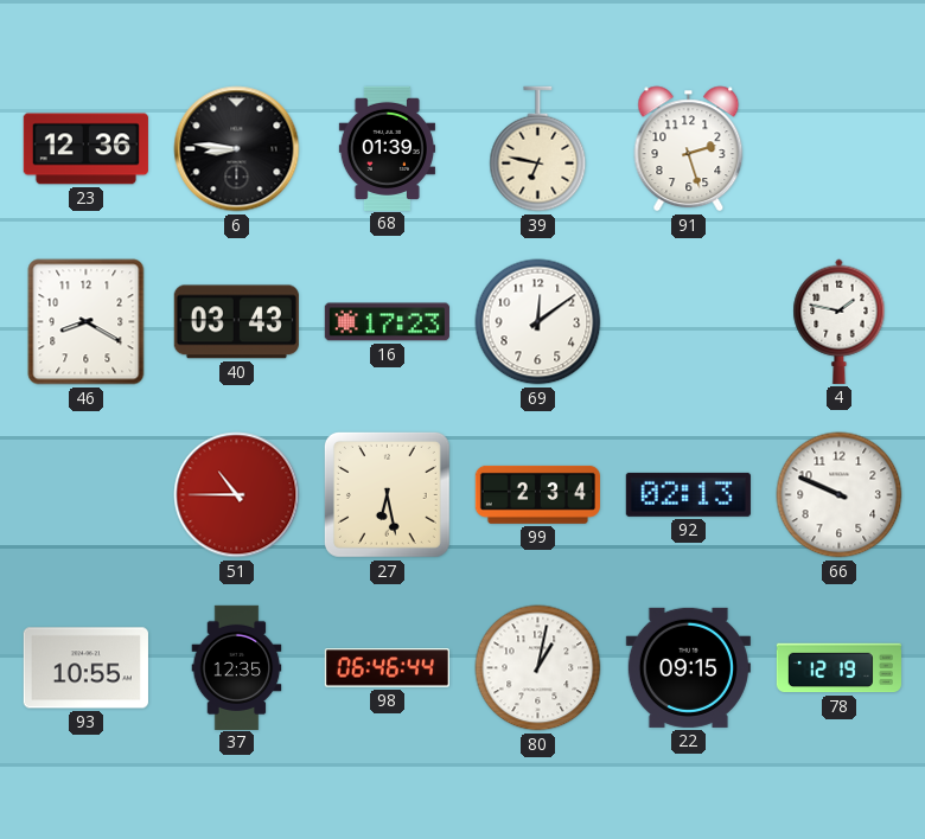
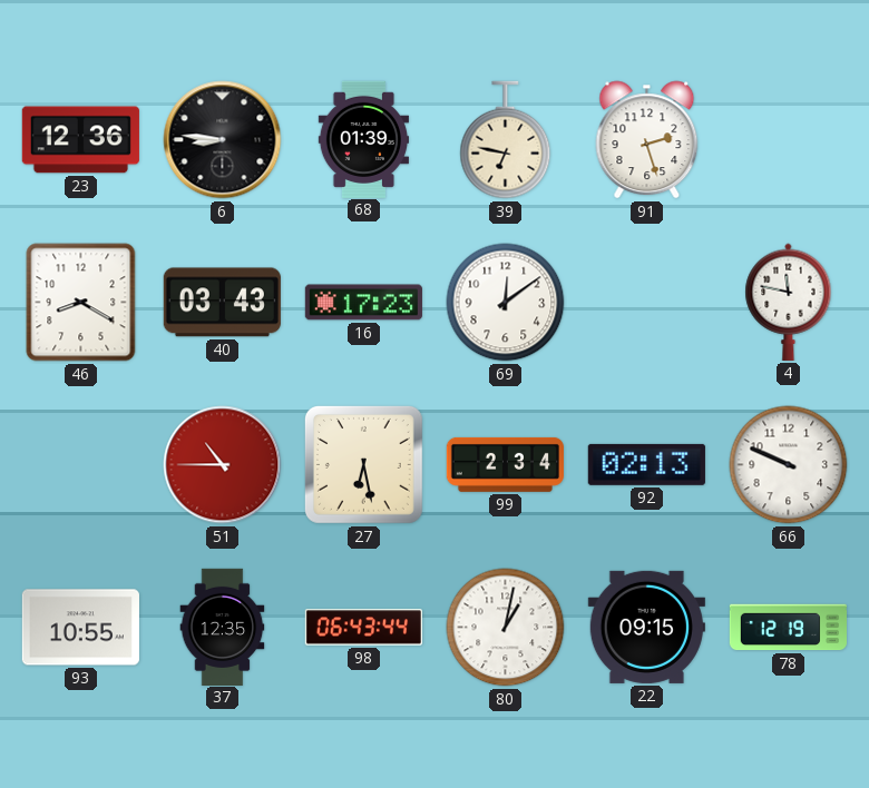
4: 1:47 -> 11:47
98: 06:46 -> 06:43
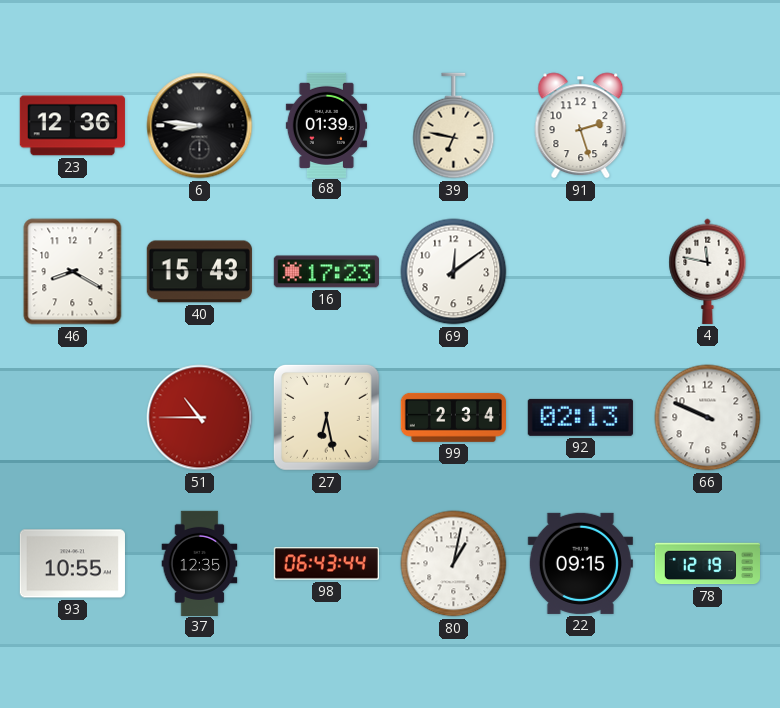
40: 03:43 -> 15:43
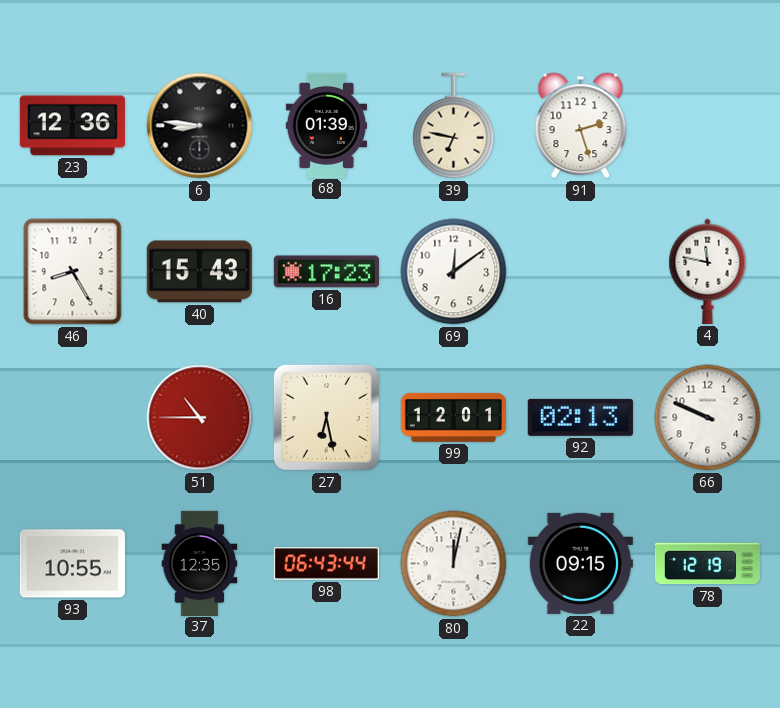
46: 8:20 -> 8:25
99: 2:34 -> 12:01
80: 1:02 -> 12:02
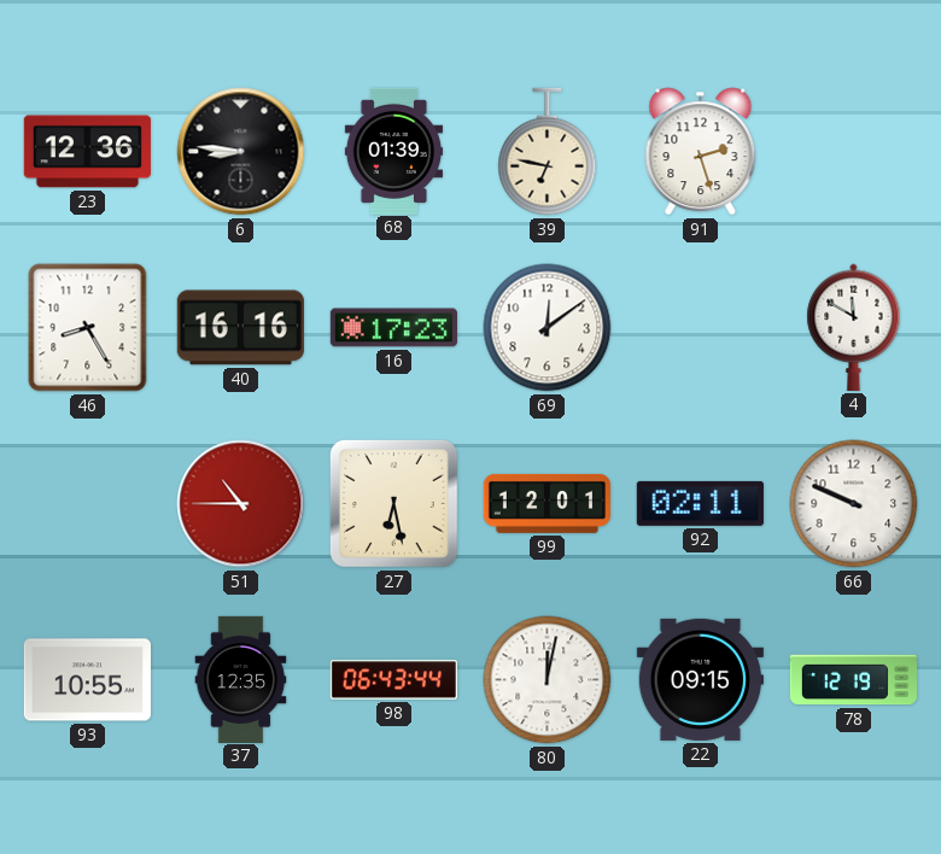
40: 15:43 -> 16:16
4: 11:47 -> 11:50
92: 02:13 -> 02:11
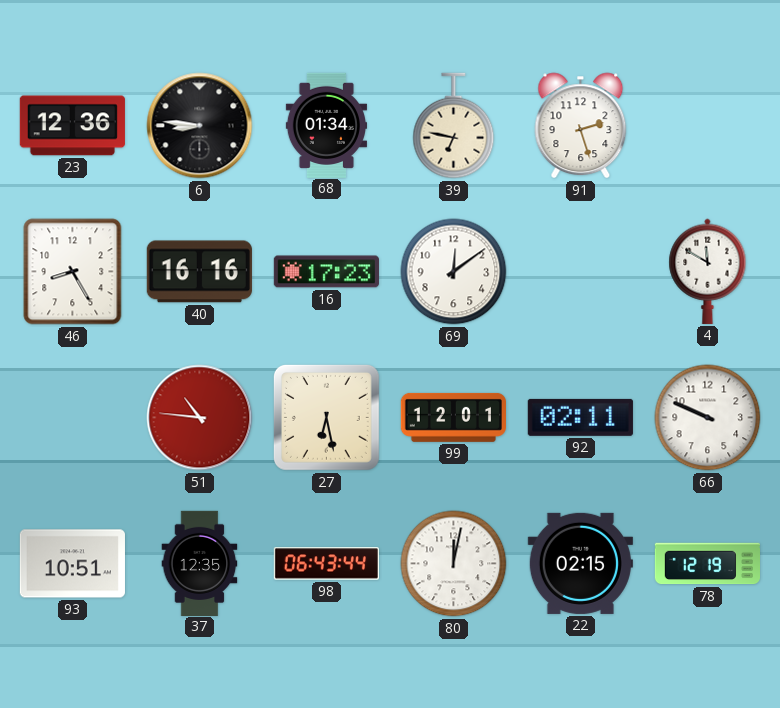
68: 01:39 -> 01:34
51: 10:45 -> 10:46
93: 10:55 -> 10:51
22: 09:15 -> 02:15
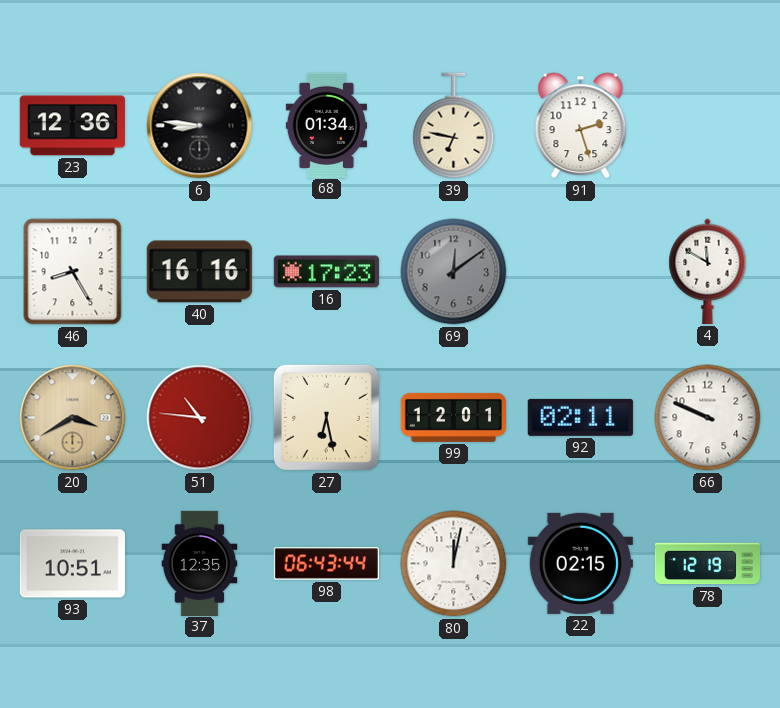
69 dial: white -> grey
20: none -> 3:40
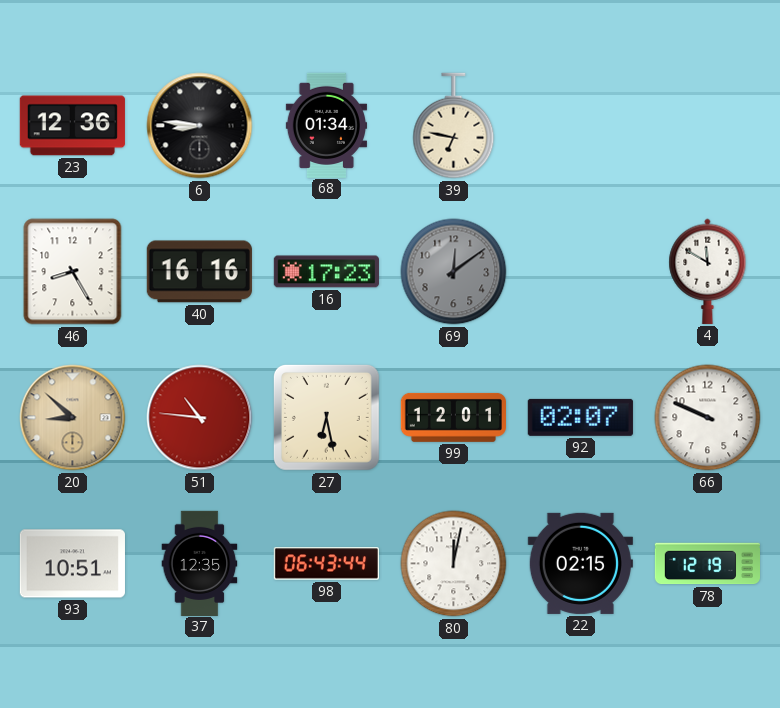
91: 2:27 -> none
20: 3:40 -> 8:52
92: 02:11 -> 02:07
